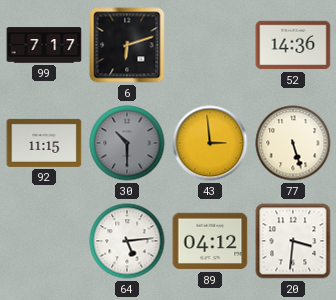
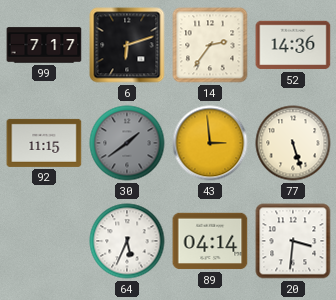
14: none -> 2:36
30: 10:30 -> 1:39
64: 5:14 -> 5:34
89: 04:12 -> 04:14
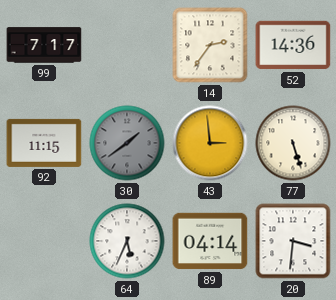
6: 6:12 -> none
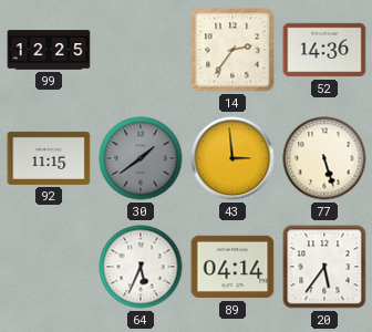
99: 7:17 -> 12:25
20: 3:31 -> 5:36
